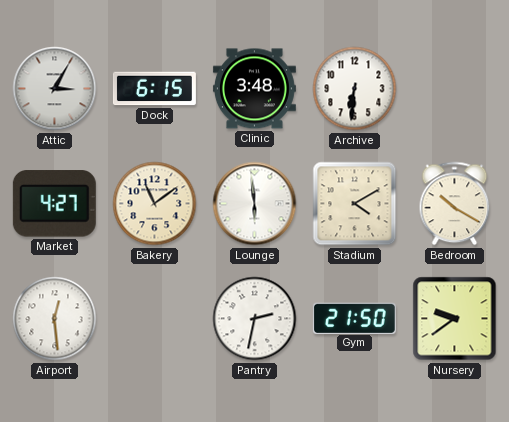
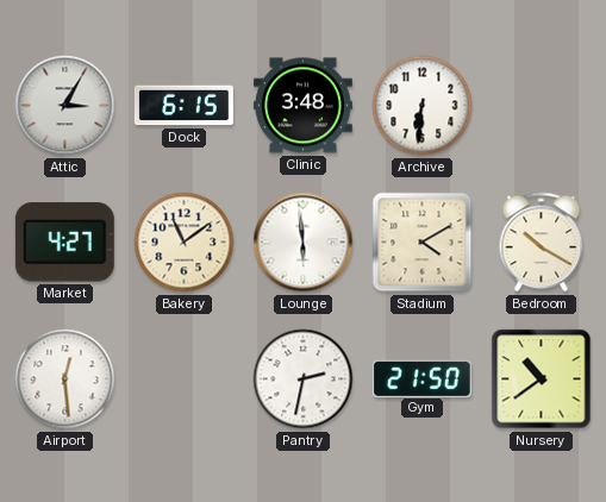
Nursery: 9:39 -> 10:39
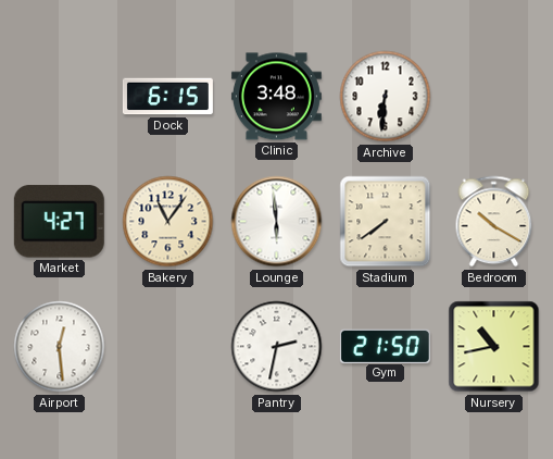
Attic: 3:05 -> none
Bakery: 11:09 -> 11:06
Stadium: 4:10 -> 7:39
Nursery: 10:39 -> 10:43
